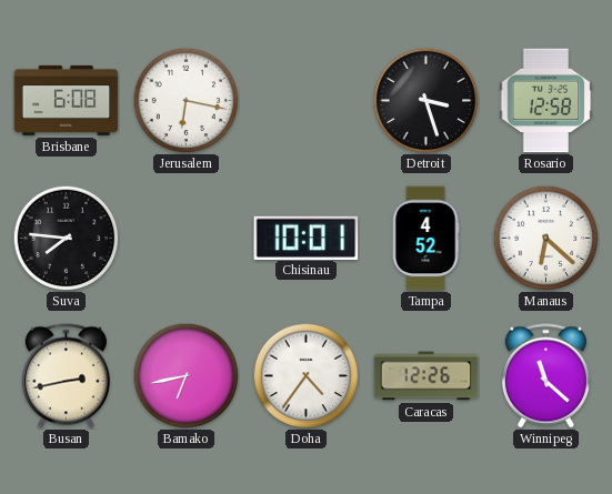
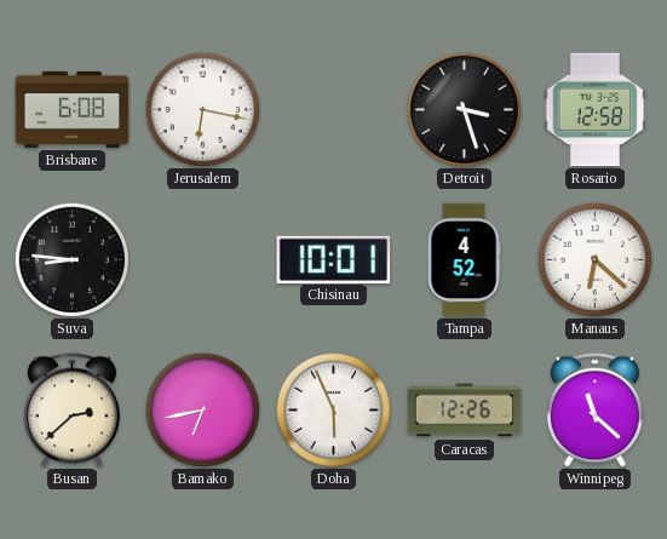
Suva: 7:46 -> 8:46
Busan: 2:43 -> 2:38
Doha: 4:36 -> 5:56
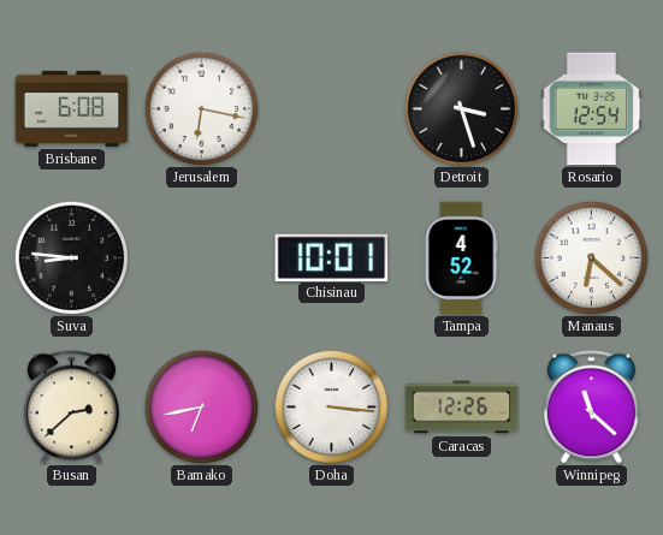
Rosario: 12:58 -> 12:54
Doha: 5:56 -> 3:16
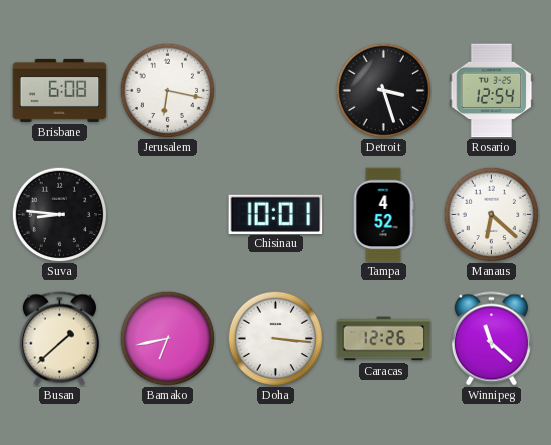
Busan: 2:38 -> 1:38
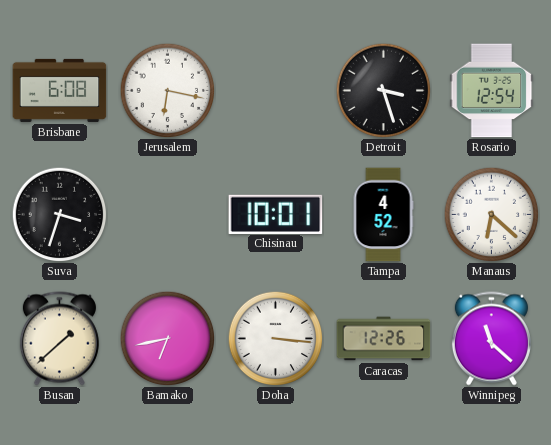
Suva: 8:46 -> 3:33
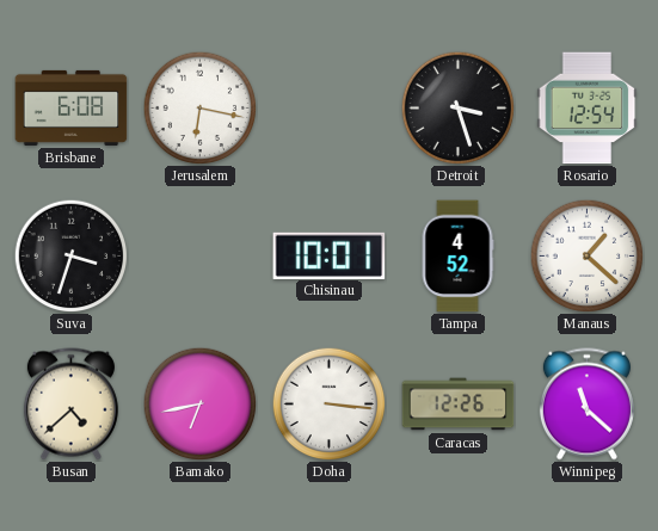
Manaus: 6:22 -> 1:22
Busan: 1:38 -> 4:38
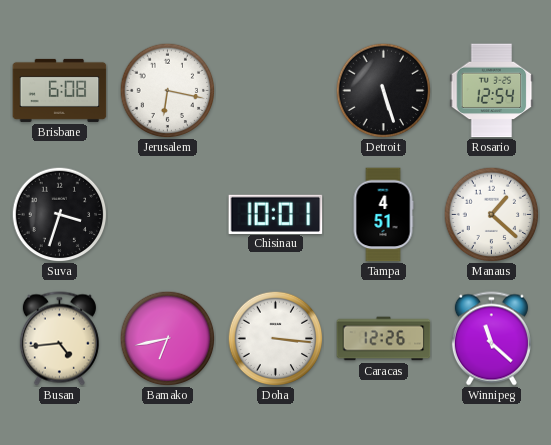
Detroit: 3:27 -> 5:27
Tampa: 4:52 -> 4:51
Busan: 4:38 -> 4:44
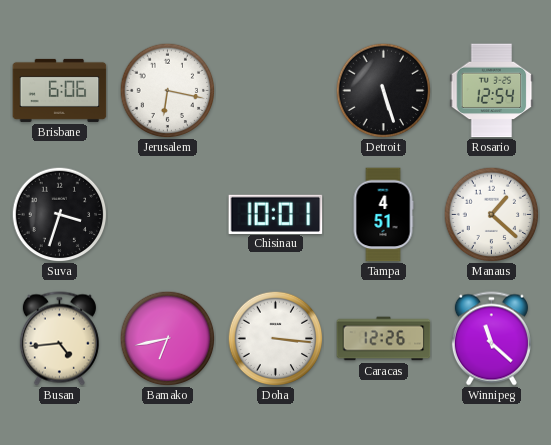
Brisbane: 6:08 -> 6:06
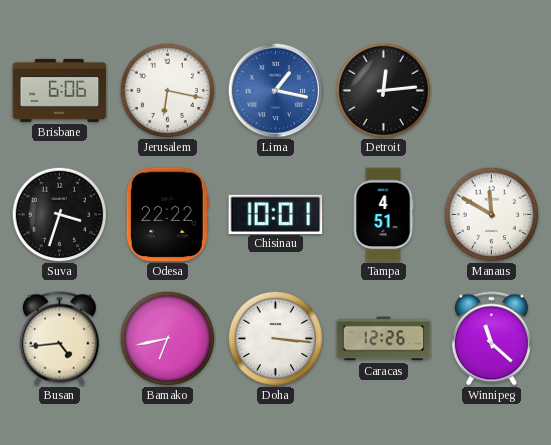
Lima: none -> 1:17
Detroit: 5:27 -> 12:14
Rosario: 12:54 -> none
Odesa: none -> 22:22
Manaus: 1:22 -> 11:50
